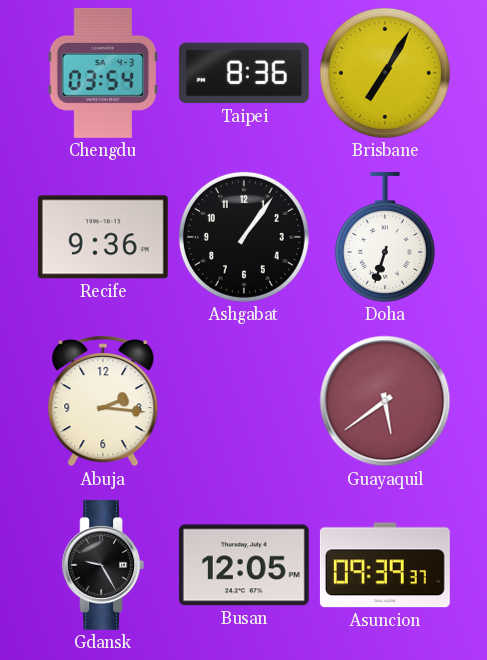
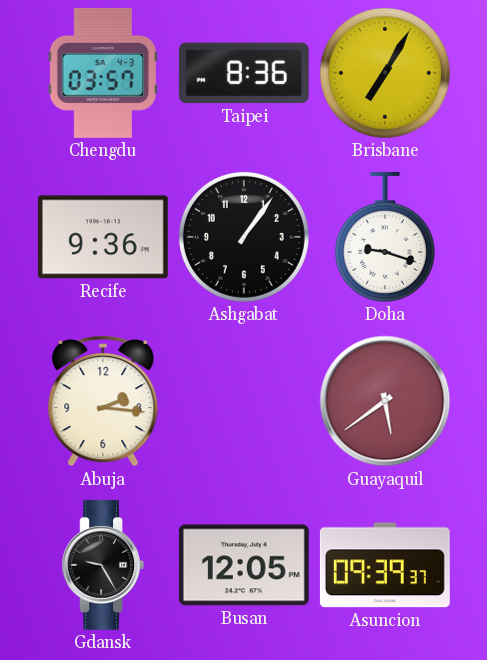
Chengdu: 03:54 -> 03:57
Doha: 6:33 -> 9:18
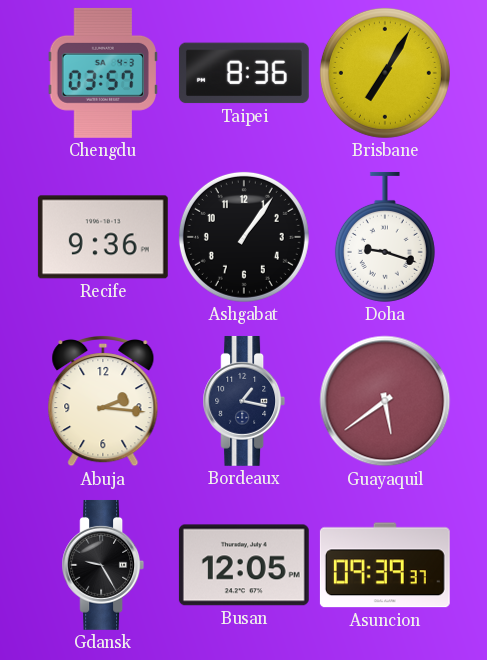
Bordeaux: none -> 1:17
